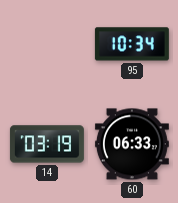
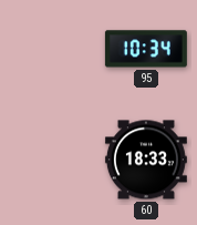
14: 03:19 -> none
60: 06:33 -> 18:33
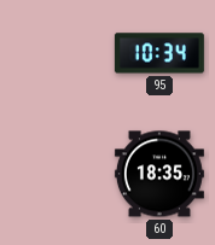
60: 18:33 -> 18:35
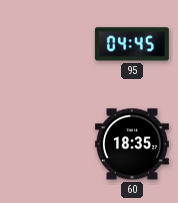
95: 10:34 -> 04:45
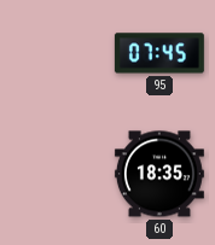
95: 04:45 -> 07:45
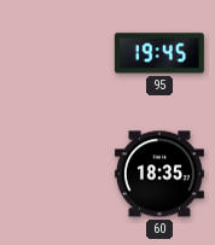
95: 07:45 -> 19:45
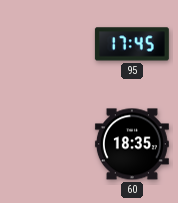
95: 19:45 -> 17:45
